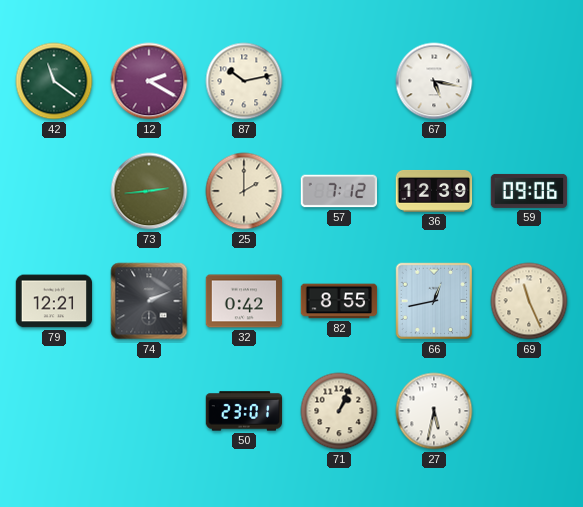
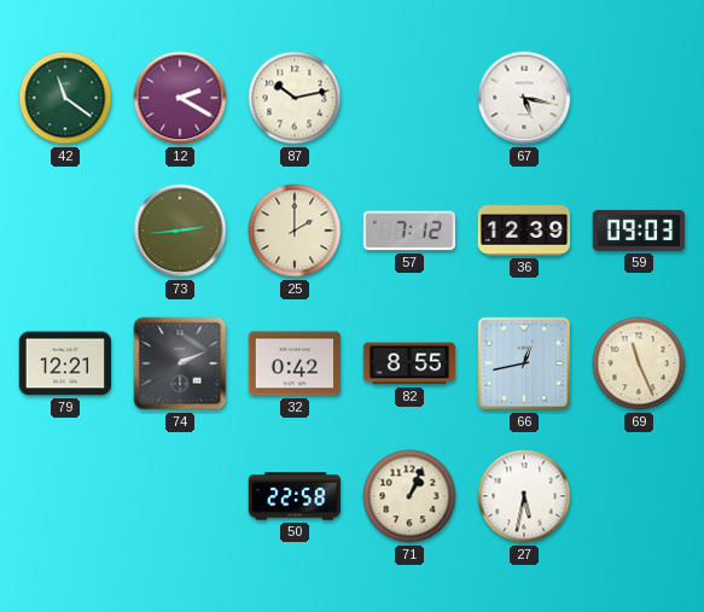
59: 09:06 -> 09:03
50: 23:01 -> 22:58
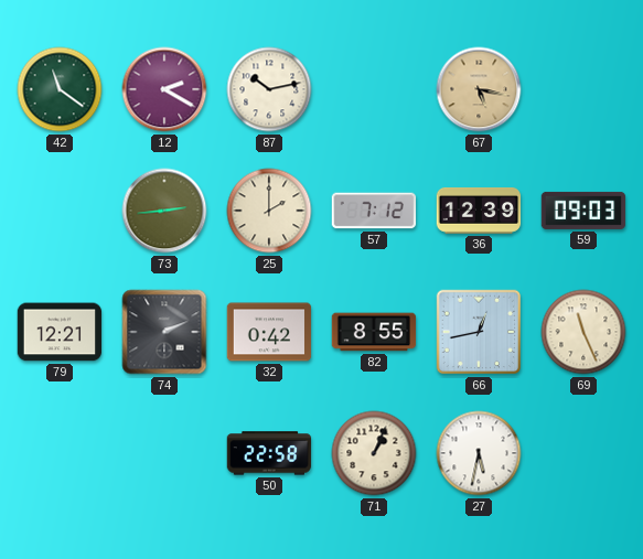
67 dial: white -> champagne
